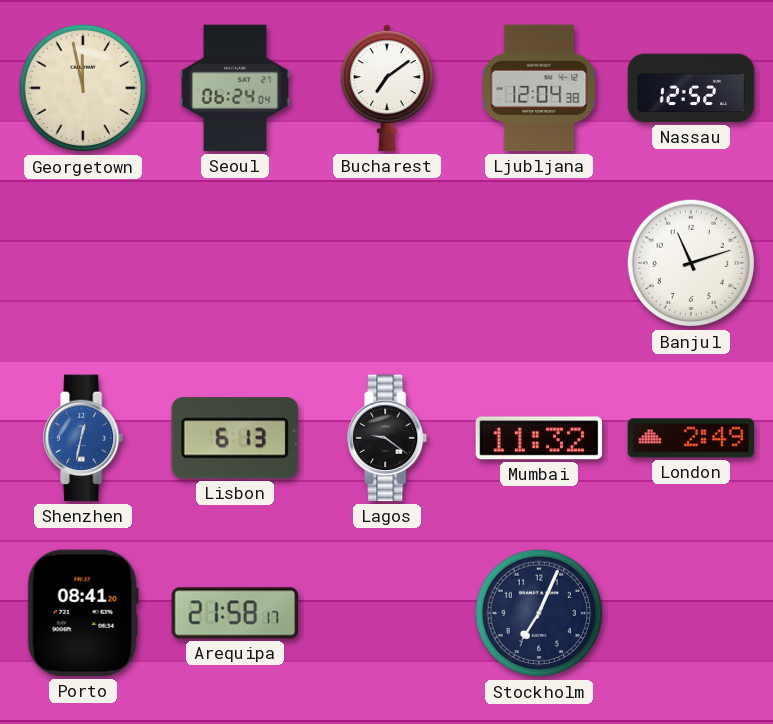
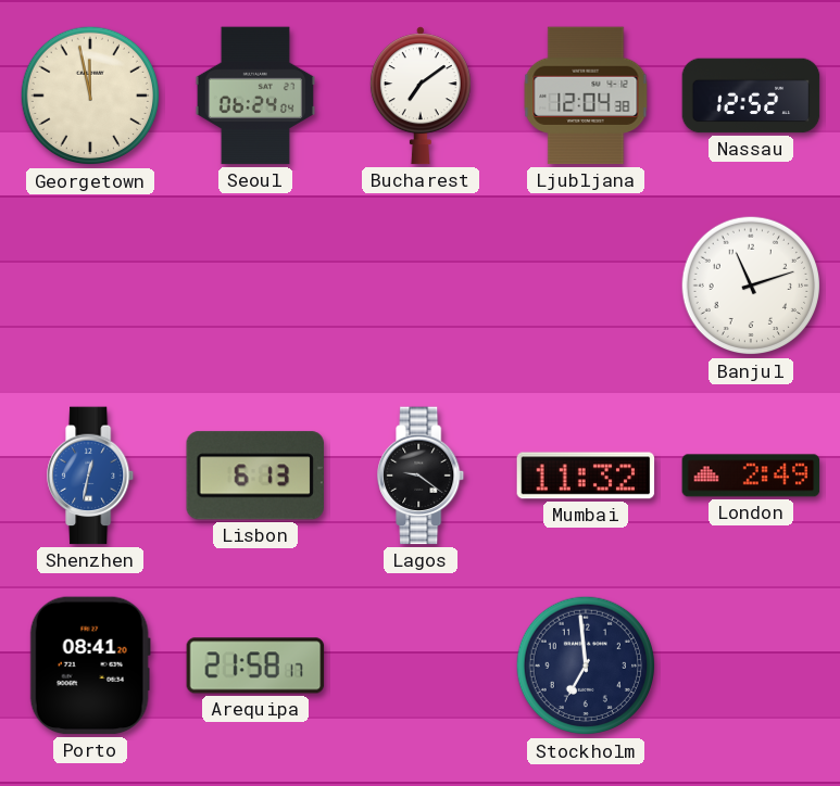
Stockholm: 7:04 -> 6:59
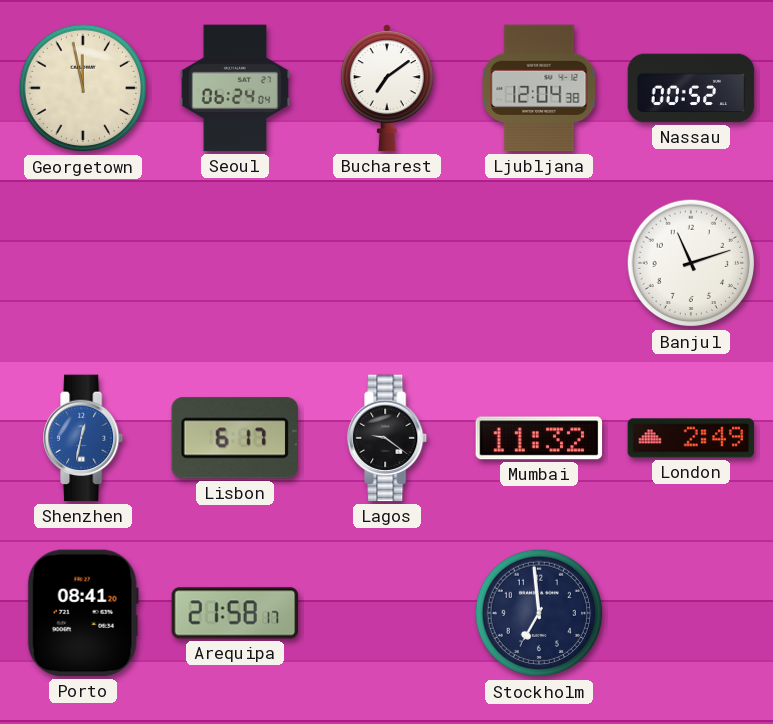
Nassau: 12:52 -> 00:52
Lisbon: 6:13 -> 6:17
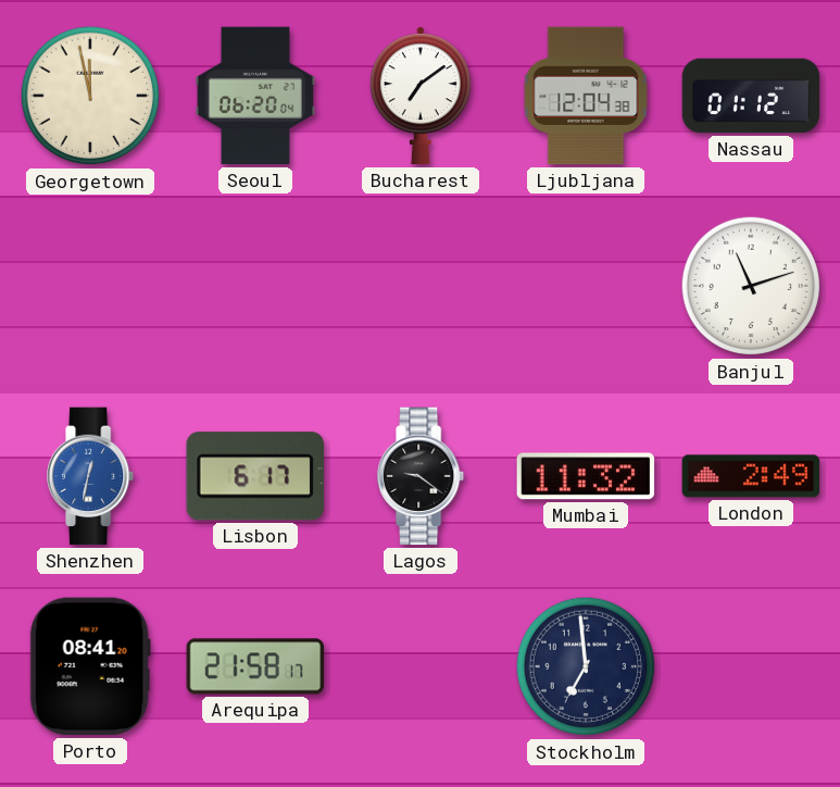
Seoul: 06:24 -> 06:20
Nassau: 00:52 -> 01:12
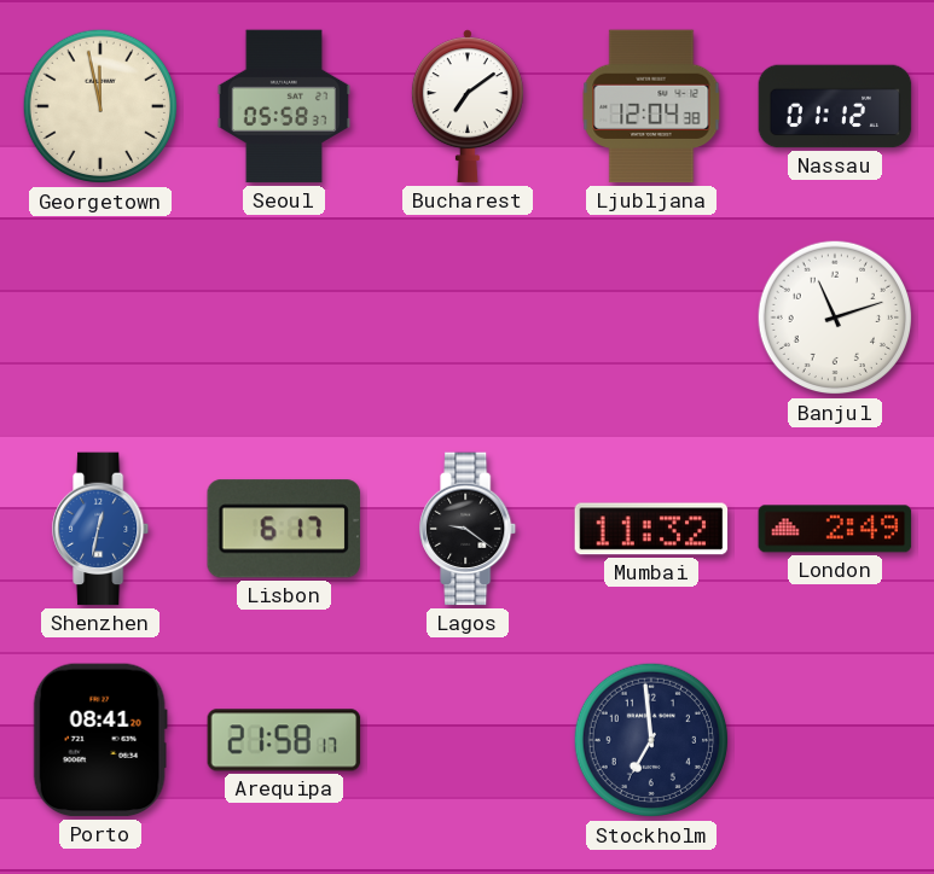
Seoul: 06:20 -> 05:58
